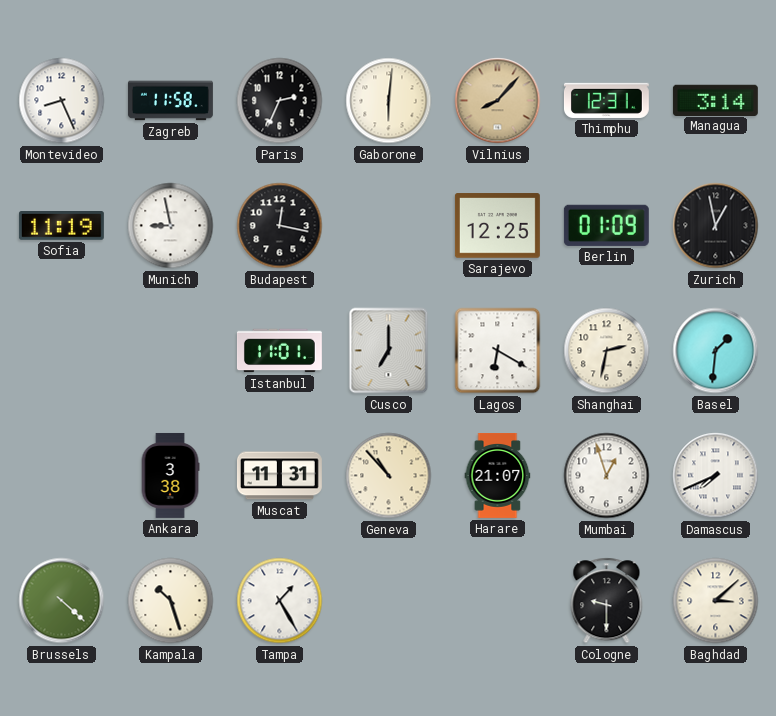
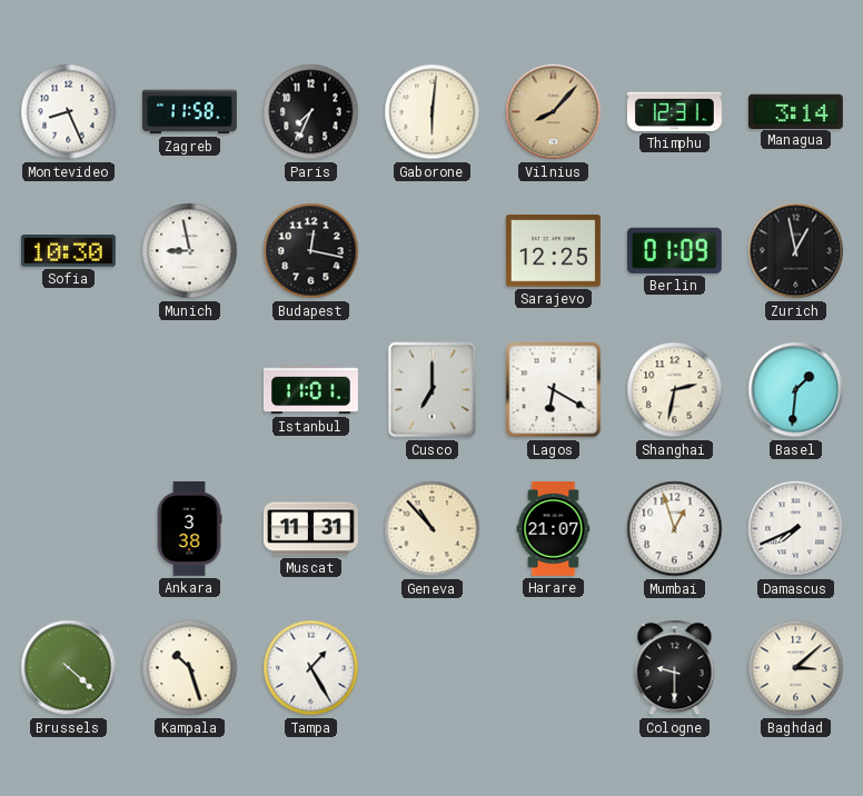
Paris: 2:34 -> 7:34
Sofia: 11:19 -> 10:30
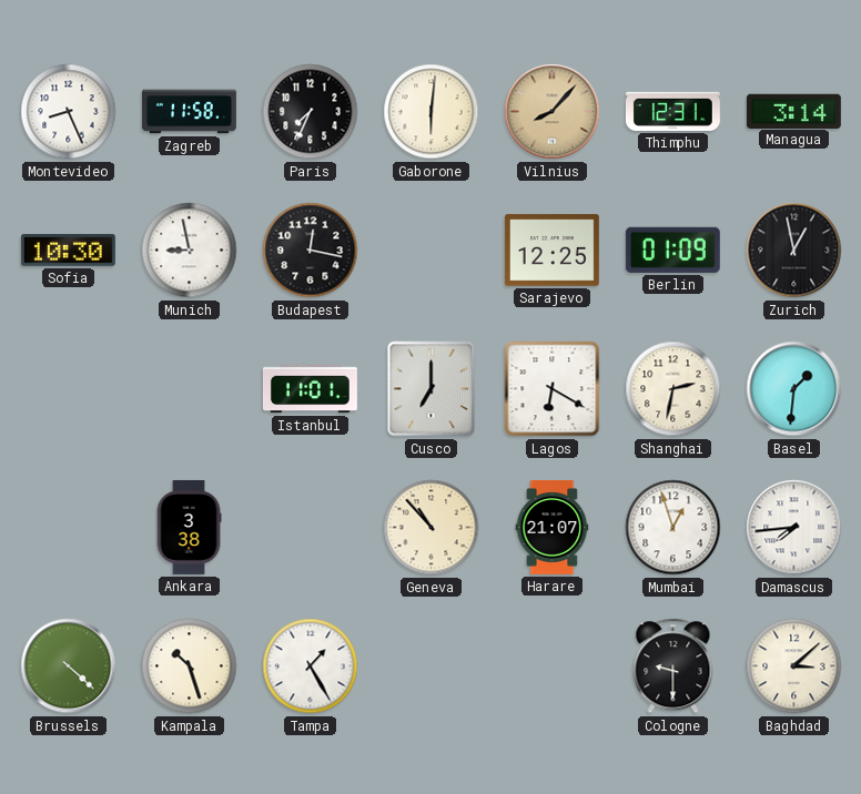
Muscat: 11:31 -> none
Damascus: 7:41 -> 7:44
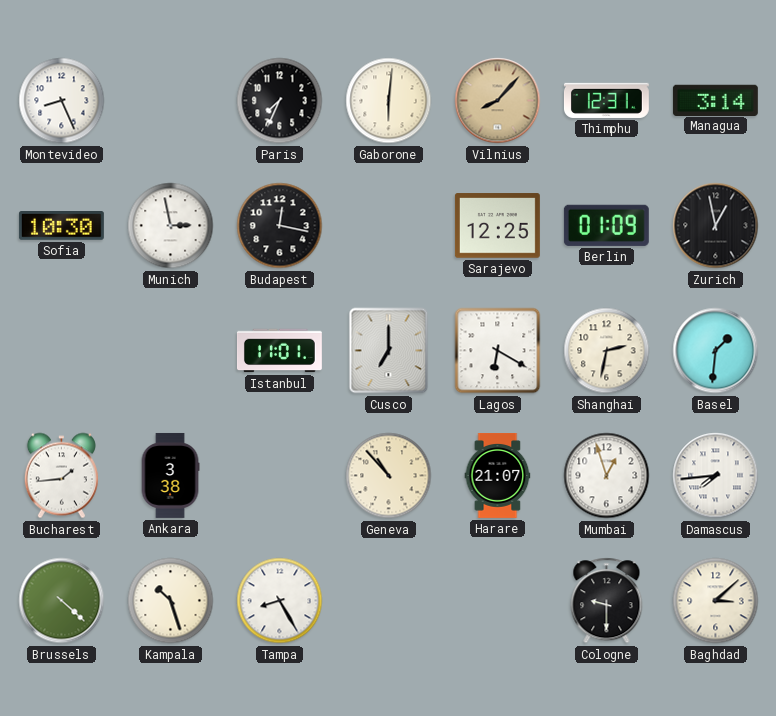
Zagreb: 11:58 -> none
Munich: 8:58 -> 2:58
Bucharest: none -> 1:44
Tampa: 1:25 -> 8:25
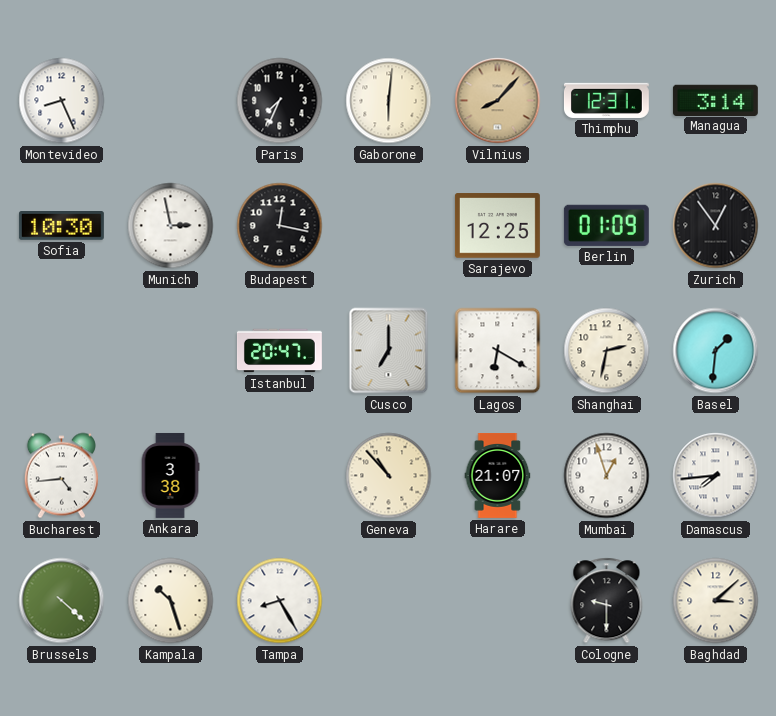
Zurich: 12:58 -> 12:54
Istanbul: 11:01 -> 20:47
Bucharest: 1:44 -> 4:44
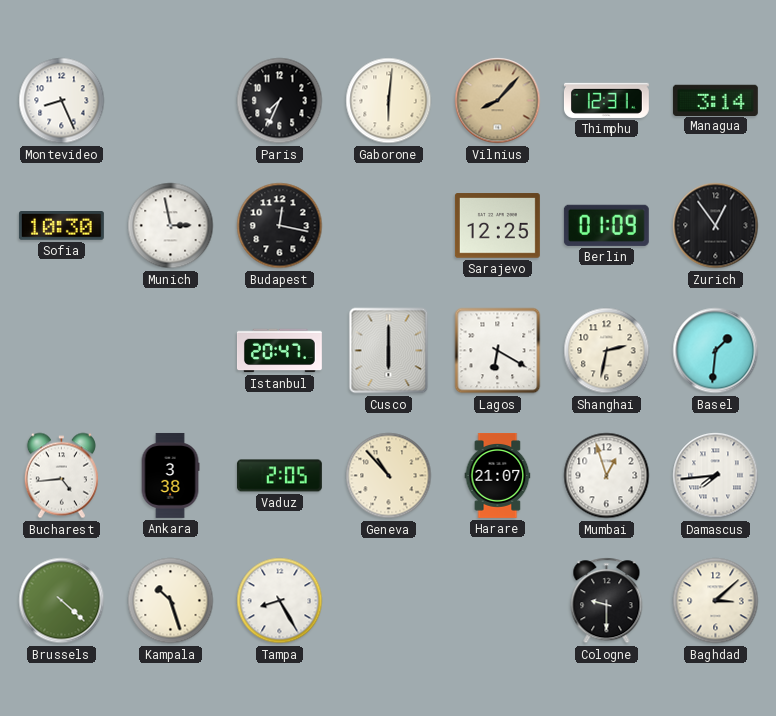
Cusco: 7:00 -> 6:00
Vaduz: none -> 2:05
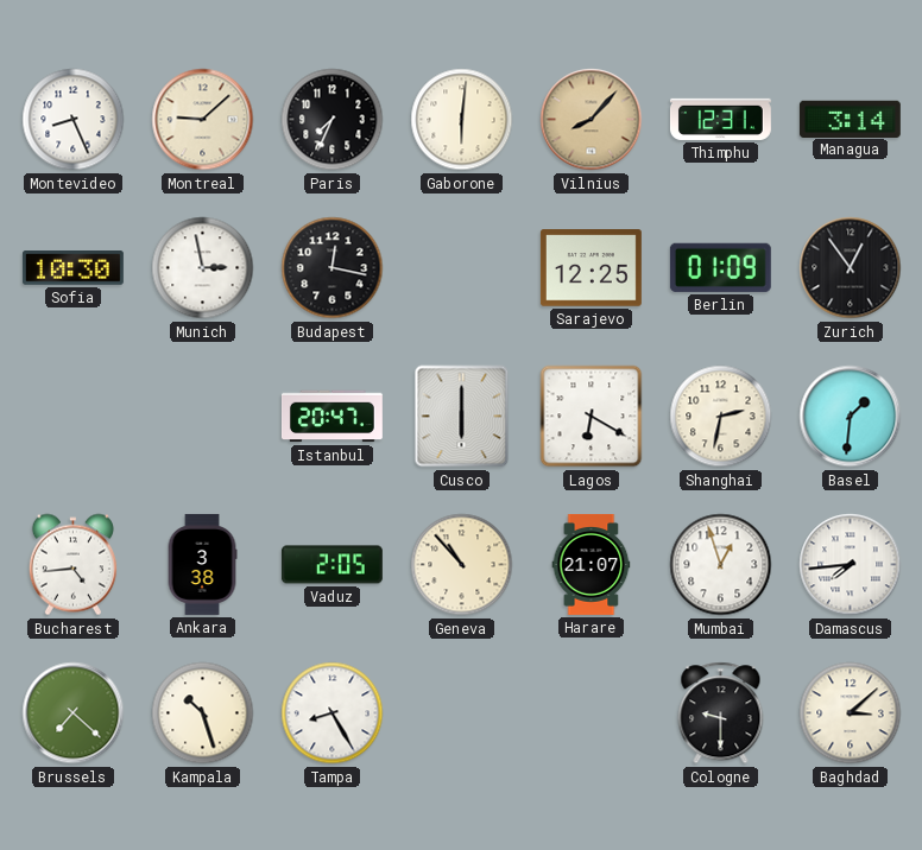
Montreal: none -> 9:08
Brussels: 4:22 -> 7:22
